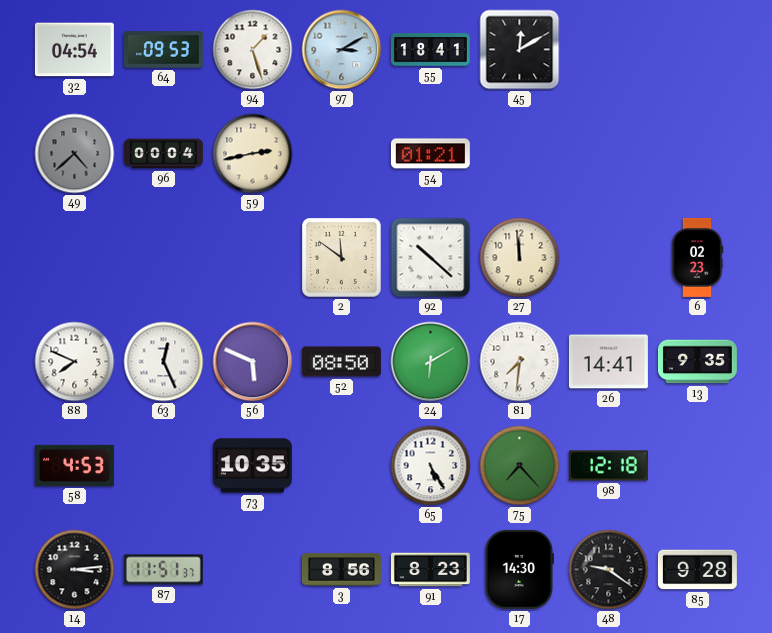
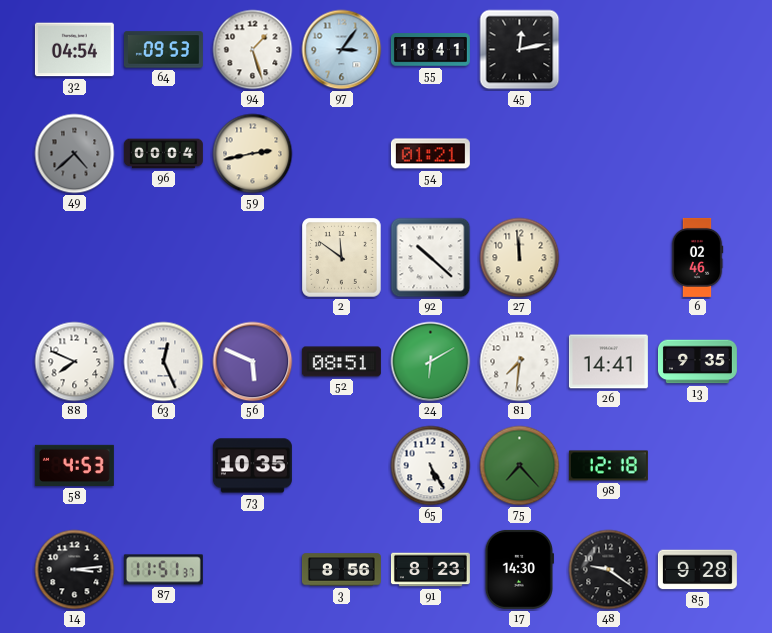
97: 3:10 -> 3:06
45: 12:10 -> 12:13
6: 02:23 -> 02:46
52: 08:50 -> 08:51
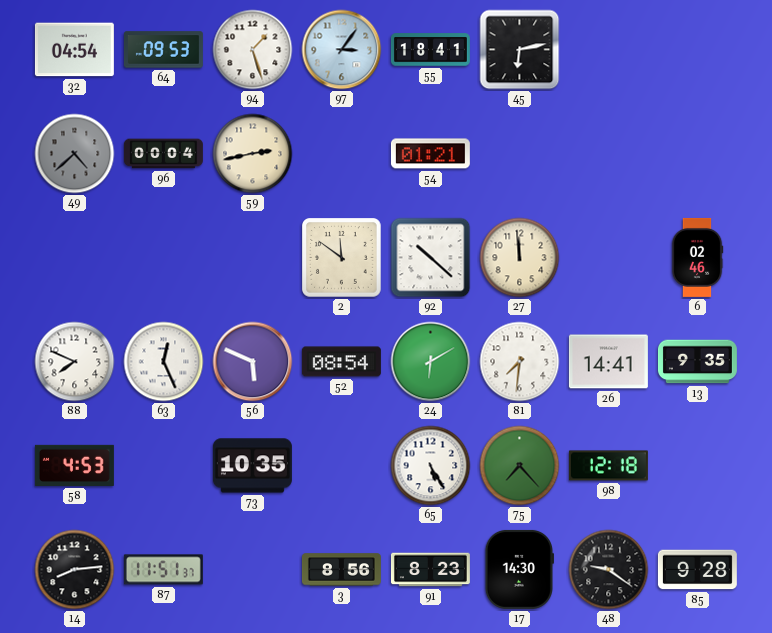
45: 12:13 -> 6:13
52: 08:51 -> 08:54
14: 3:14 -> 8:14
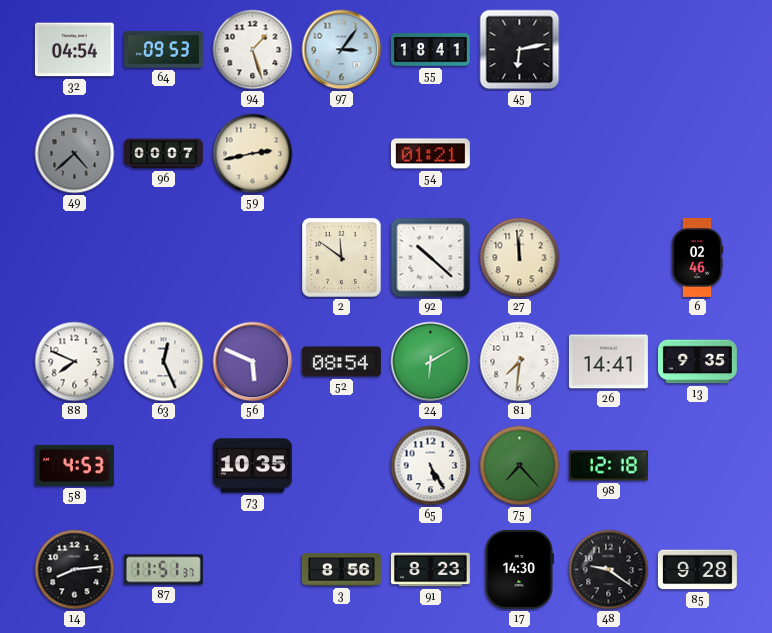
96: 00:04 -> 00:07
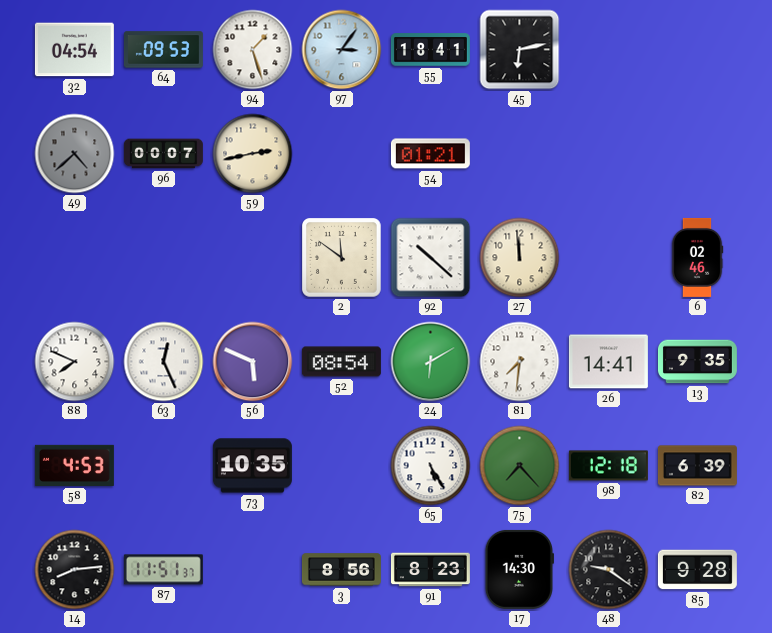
82: none -> 6:39
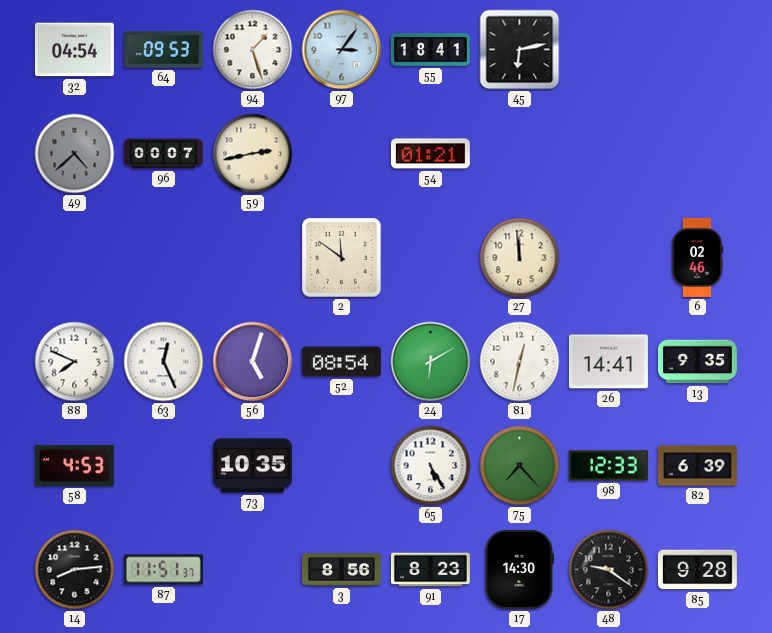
92: 10:22 -> none
56: 5:49 -> 5:03
81: 7:31 -> 12:32
98: 12:18 -> 12:33
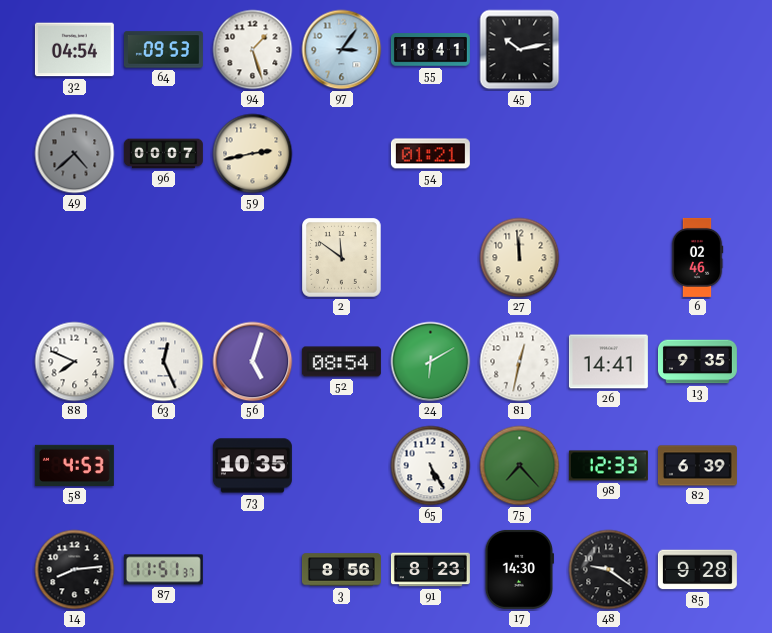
45: 6:13 -> 10:13
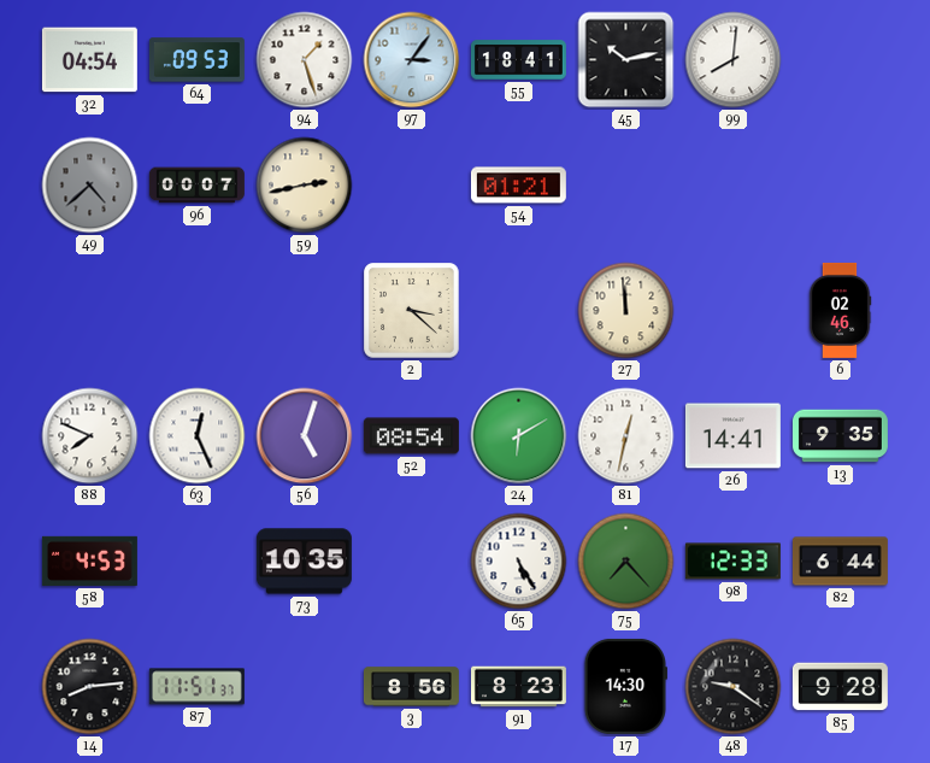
99: none -> 8:01
2: 11:51 -> 3:22
82: 6:39 -> 6:44
